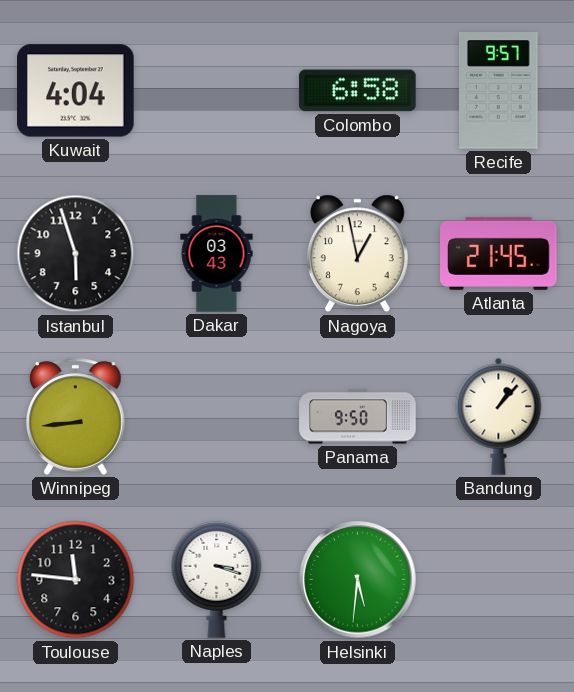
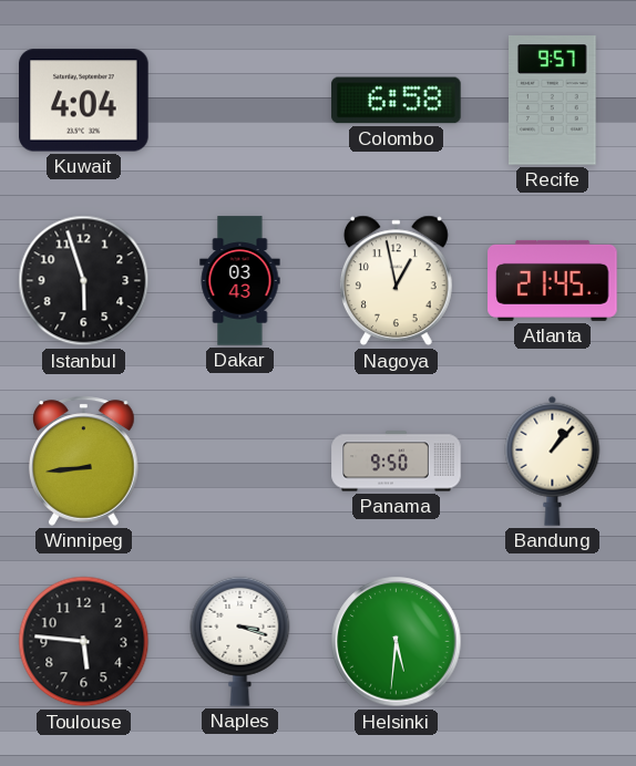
Toulouse: 11:46 -> 5:46
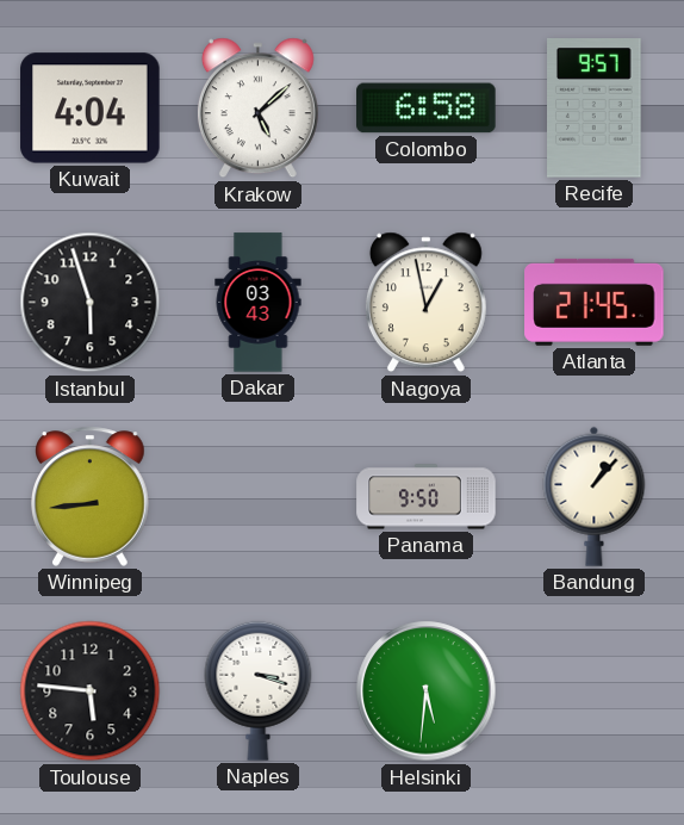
Krakow: none -> 5:08
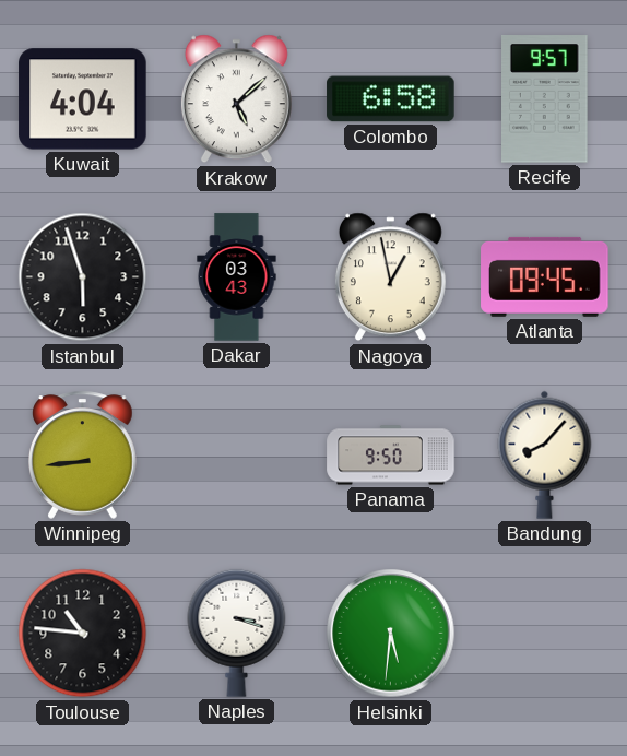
Atlanta: 21:45 -> 09:45
Bandung: 1:07 -> 8:07
Toulouse: 5:46 -> 10:46
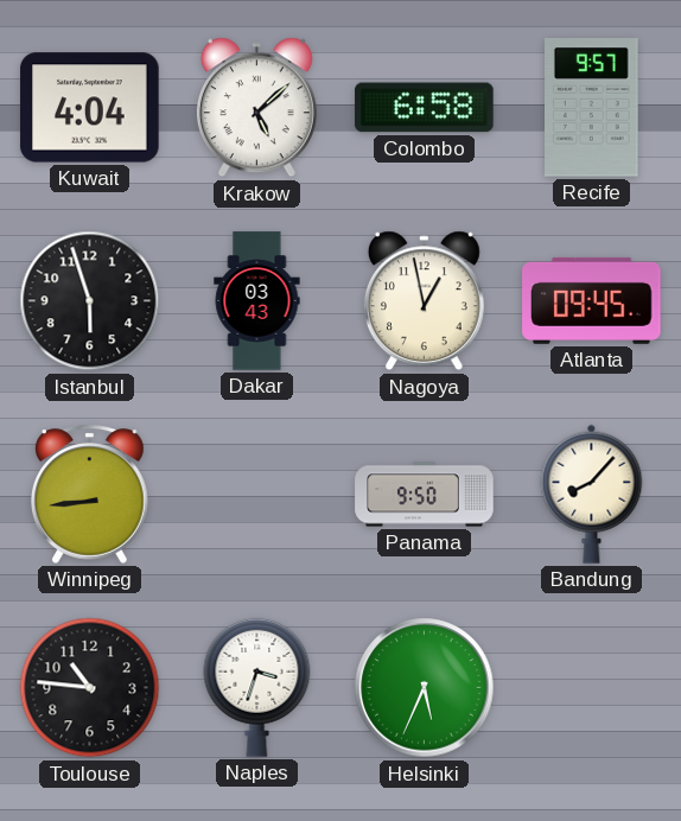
Naples: 3:18 -> 3:33
Helsinki: 5:31 -> 5:34
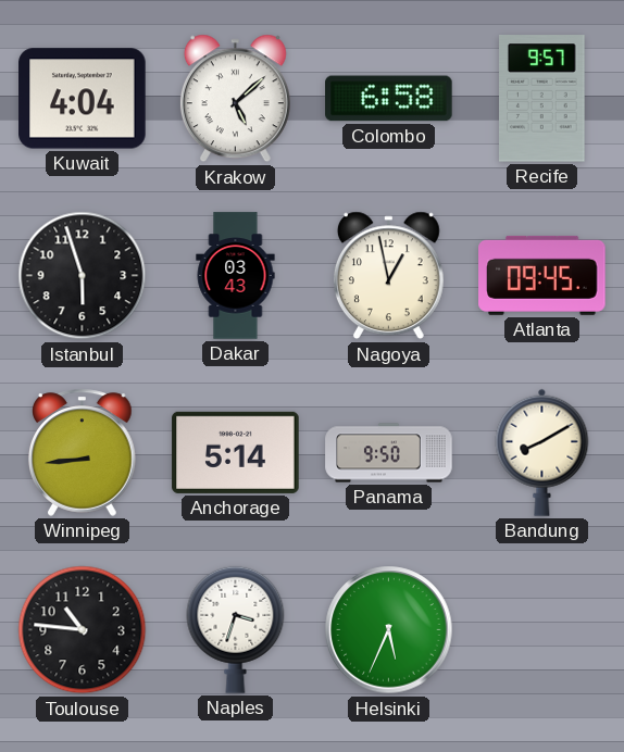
Anchorage: none -> 5:14
Bandung: 8:07 -> 8:10
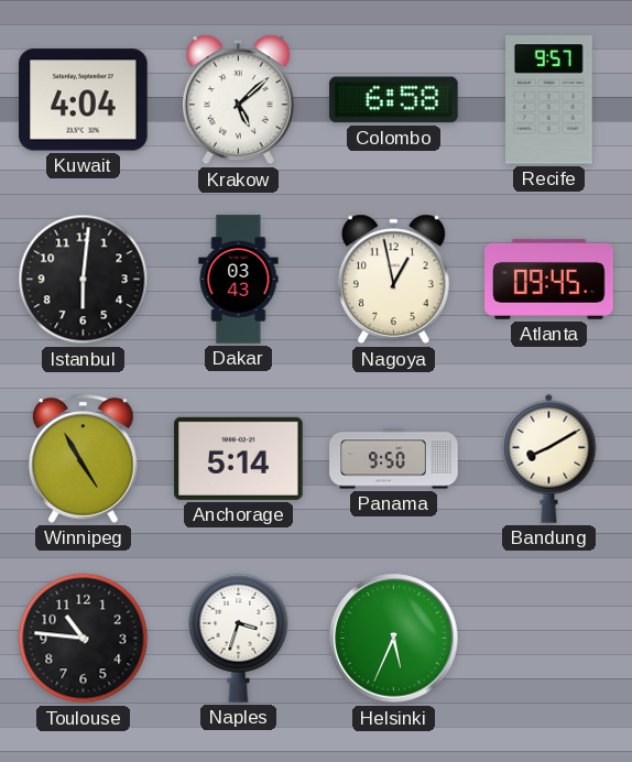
Istanbul: 5:57 -> 6:01
Winnipeg: 8:44 -> 4:55
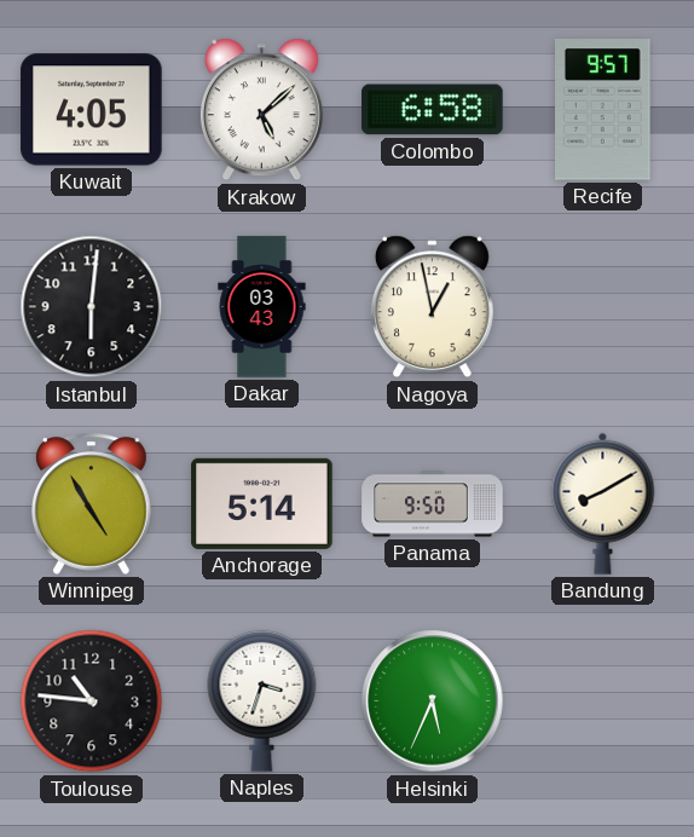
Kuwait: 4:04 -> 4:05
Atlanta: 09:45 -> none
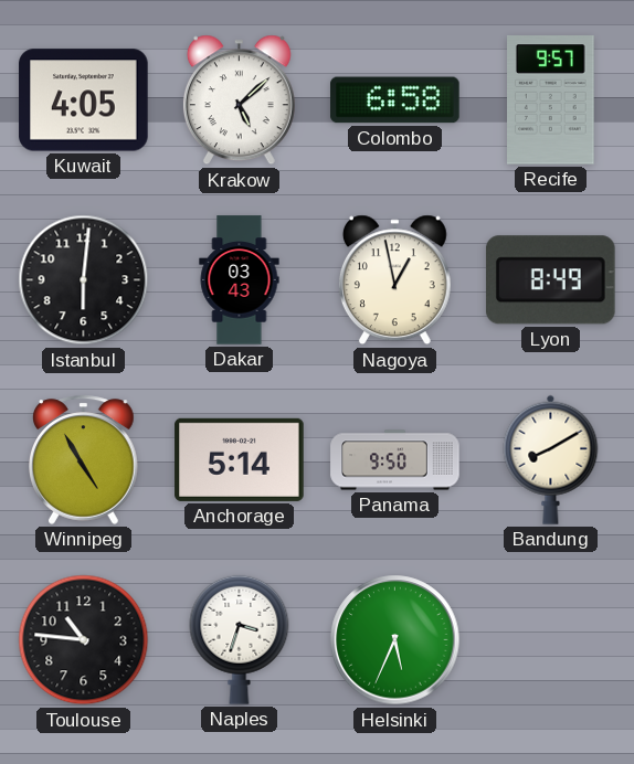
Lyon: none -> 8:49
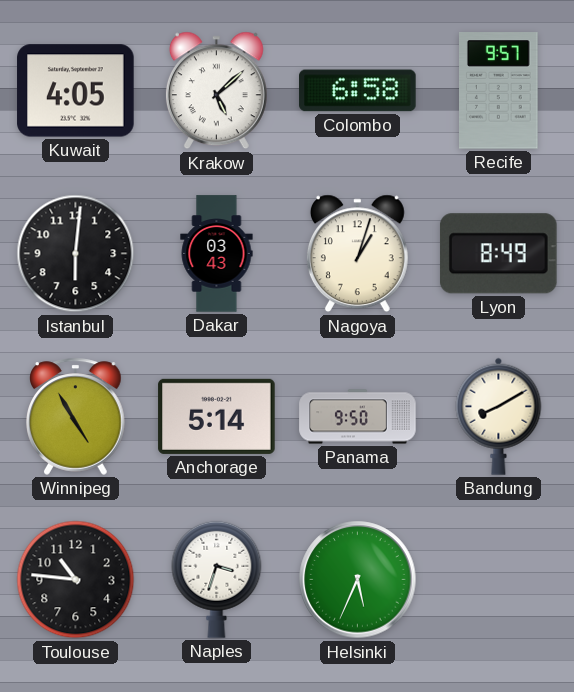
Nagoya: 12:58 -> 1:03
